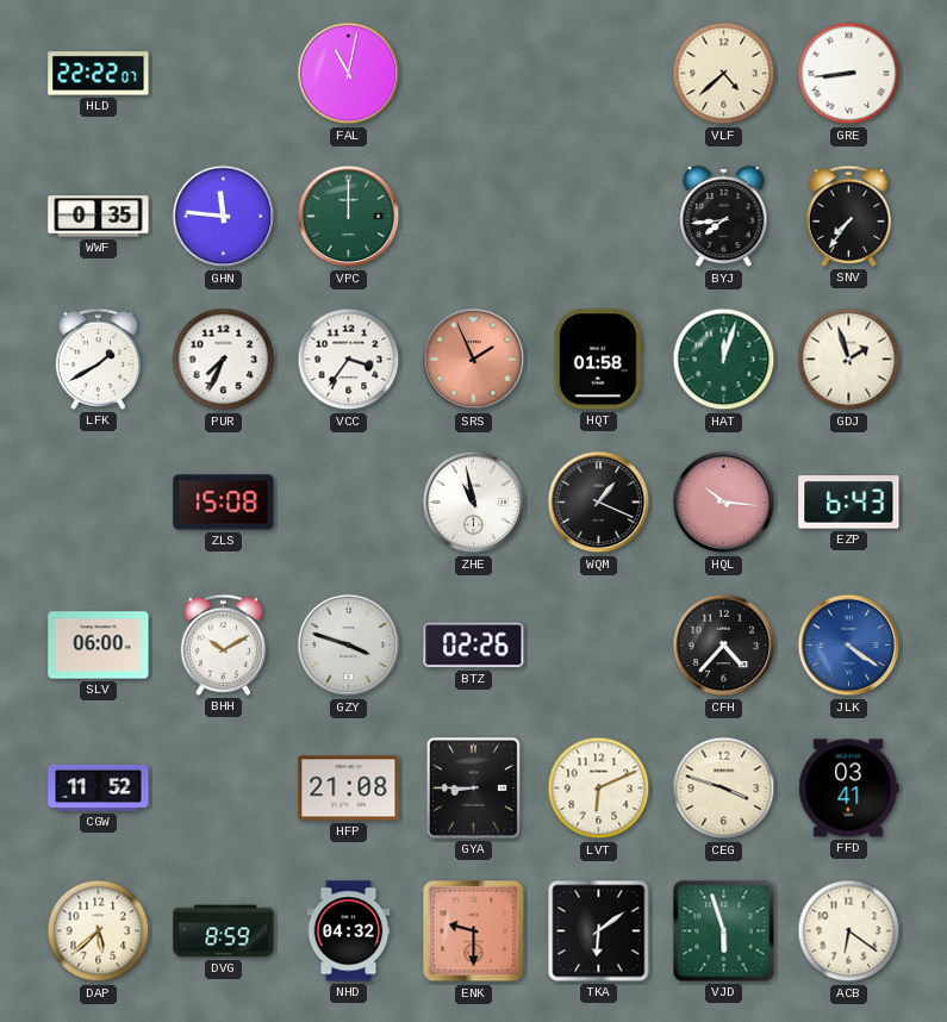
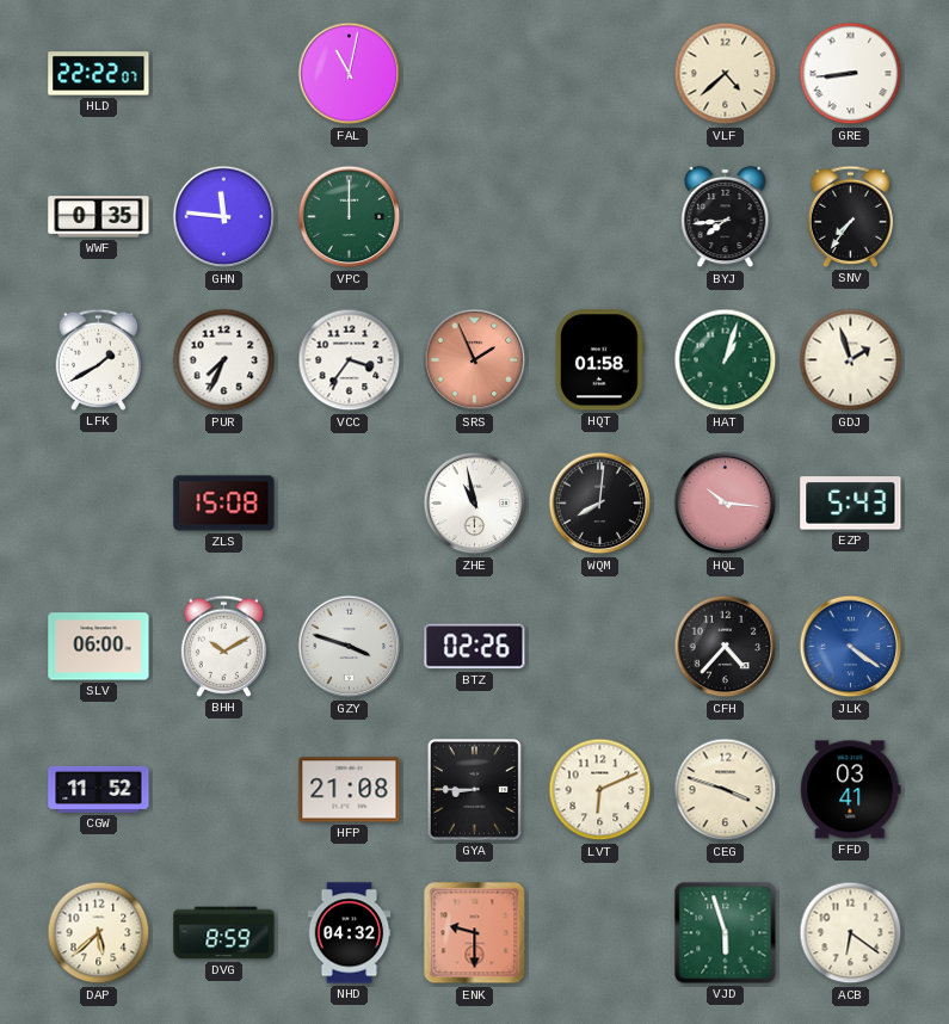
HAT: 12:03 -> 1:03
WQM: 1:19 -> 8:01
EZP: 6:43 -> 5:43
TKA: 6:09 -> none
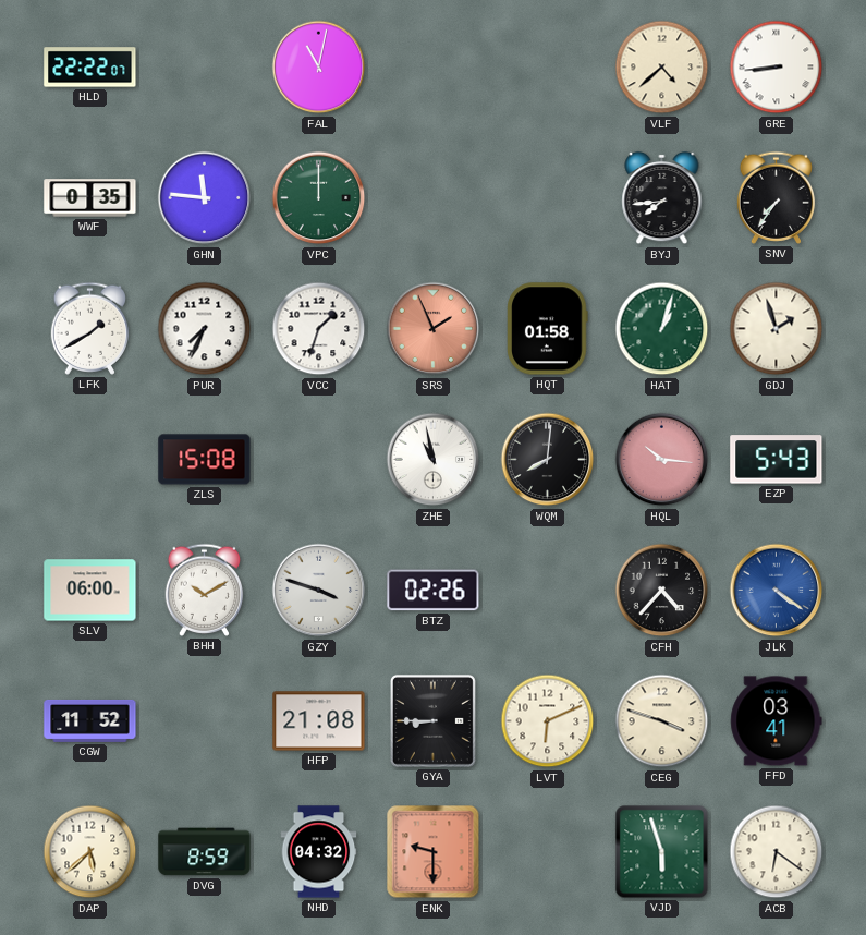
VCC: 3:36 -> 1:33
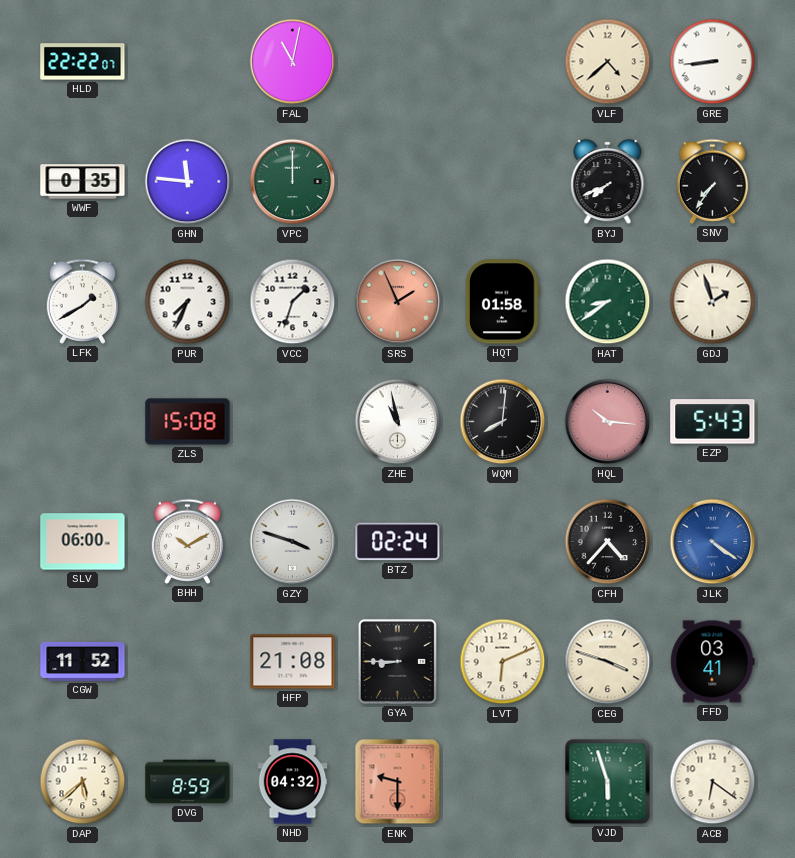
BYJ: 7:44 -> 7:41
HAT: 1:03 -> 8:39
BTZ: 02:26 -> 02:24
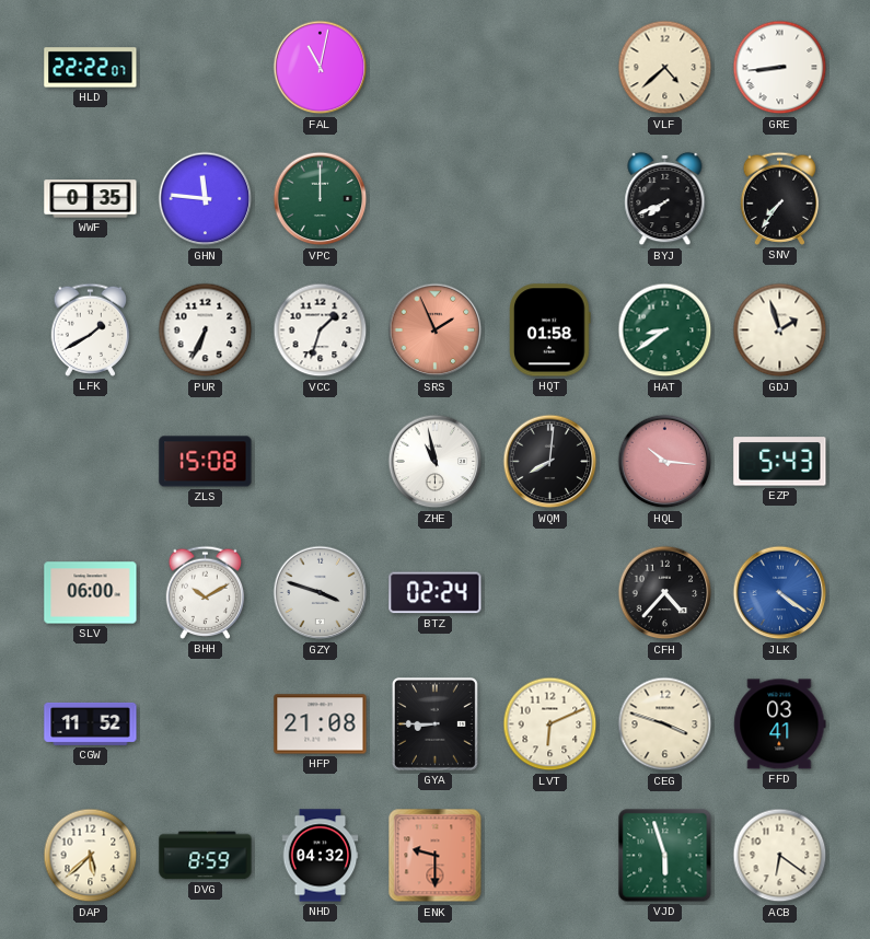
PUR: 7:34 -> 6:34
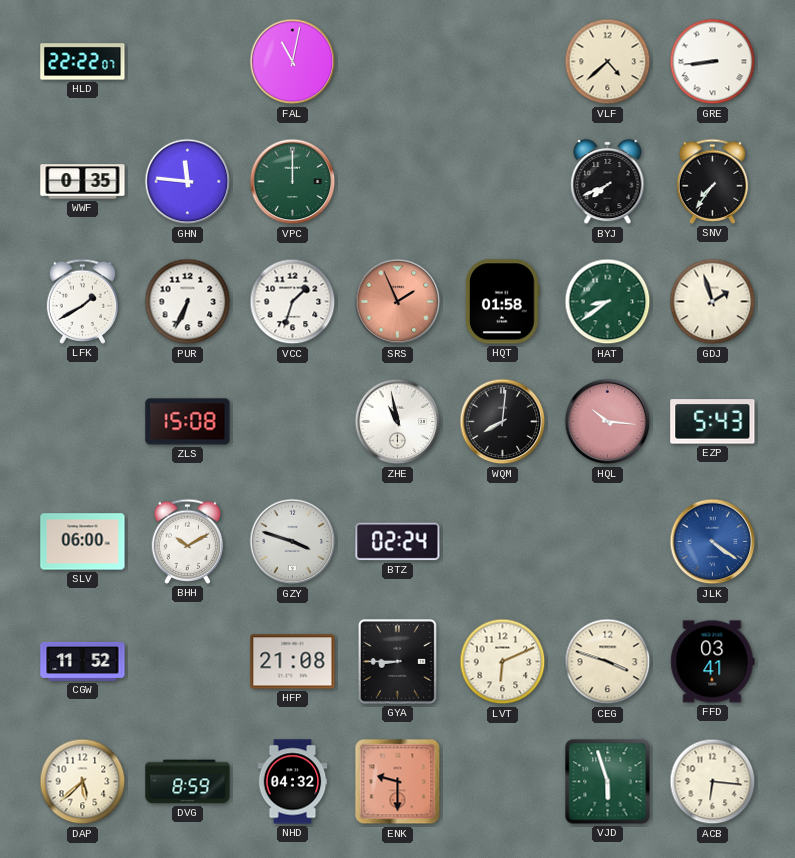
CFH: 4:37 -> none
ACB: 6:21 -> 6:16
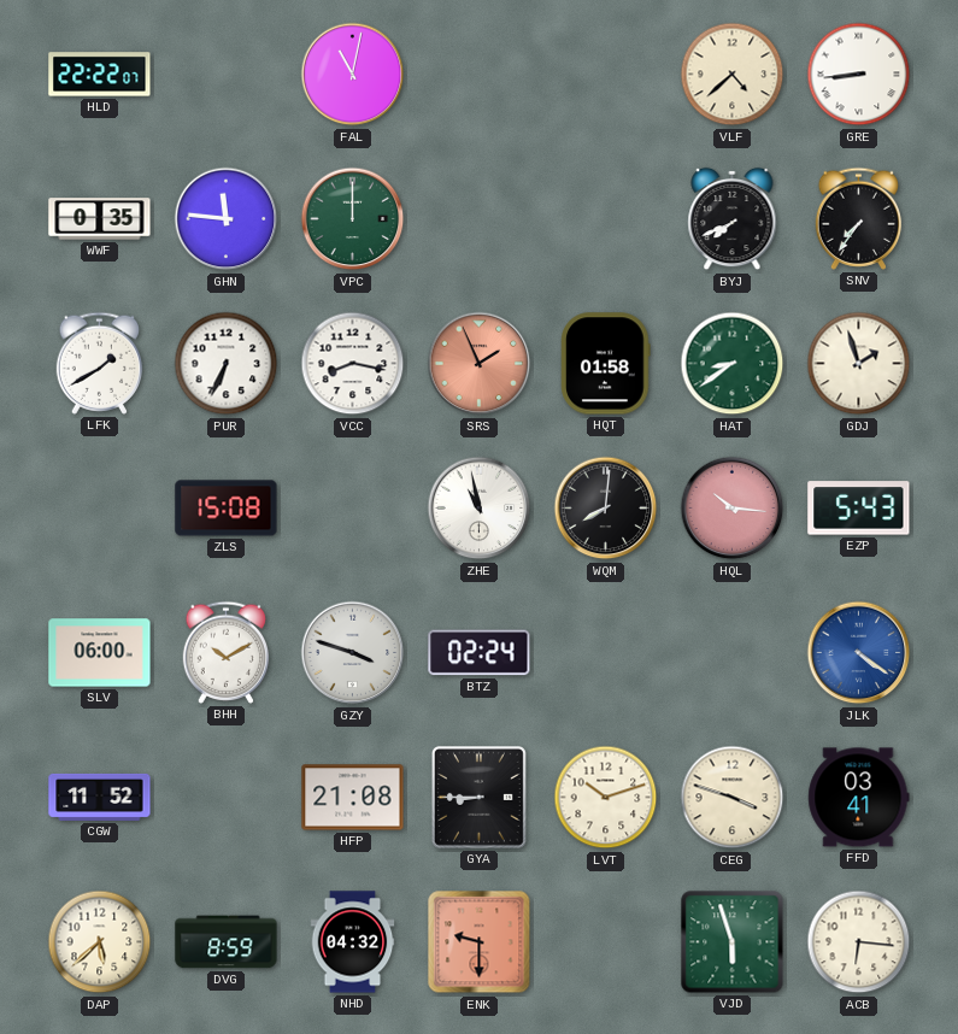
VCC: 1:33 -> 8:17
LVT: 6:11 -> 10:12
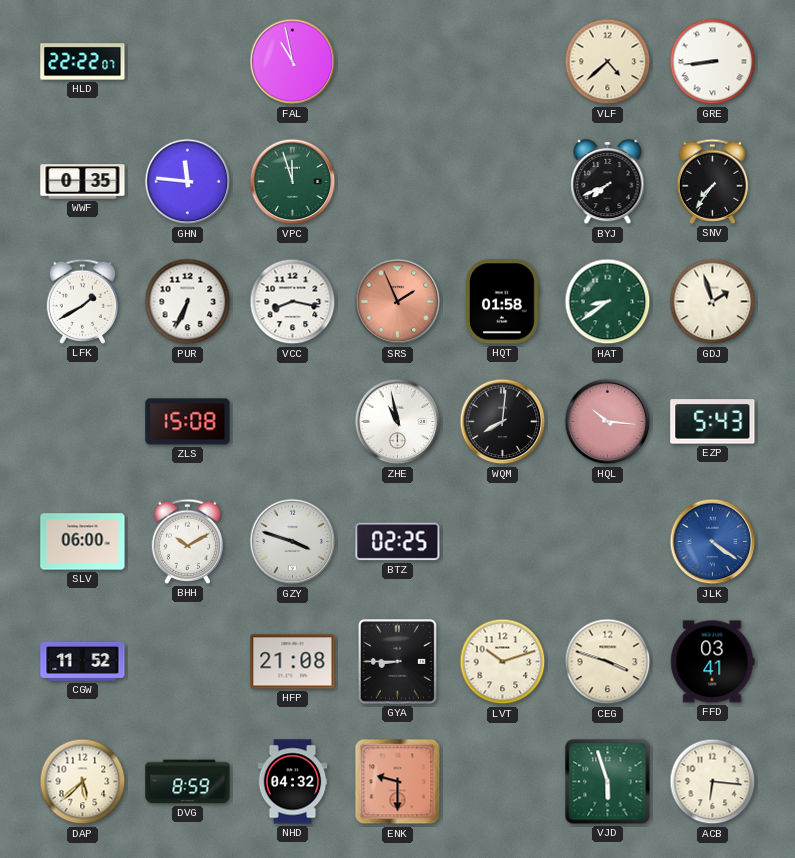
FAL: 11:02 -> 10:58
VPC: 12:00 -> 11:57
BTZ: 02:24 -> 02:25
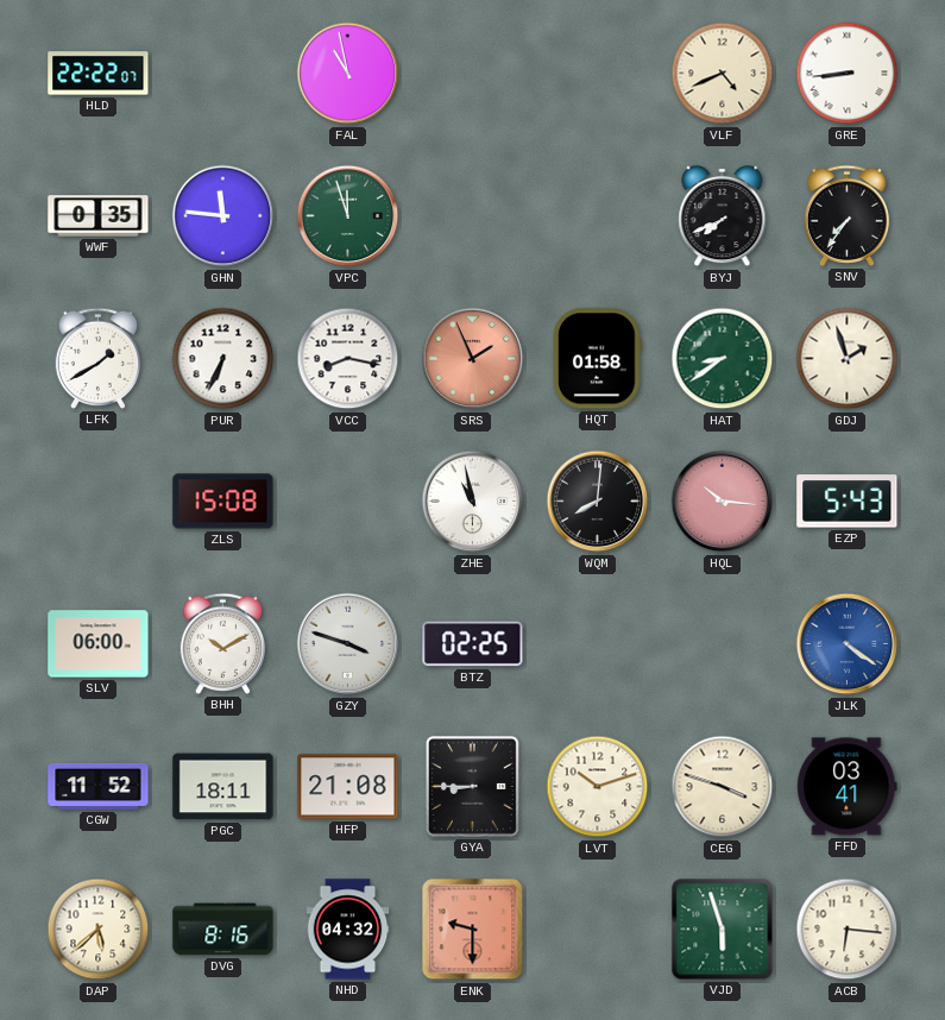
VLF: 4:38 -> 4:41
PGC: none -> 18:11
DVG: 8:59 -> 8:16
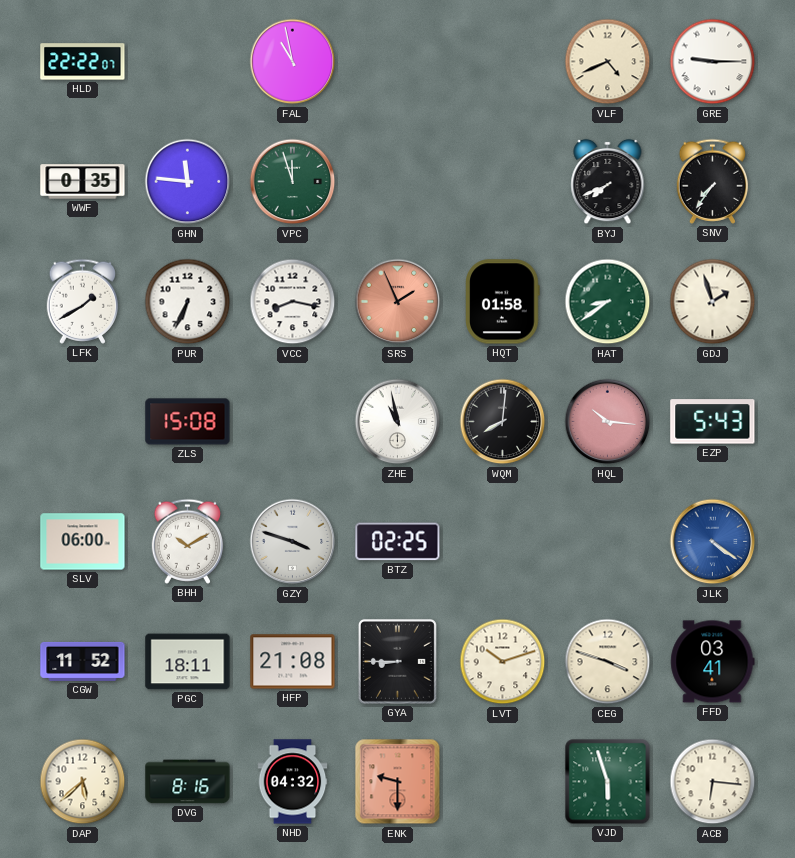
GRE: 8:44 -> 9:15
